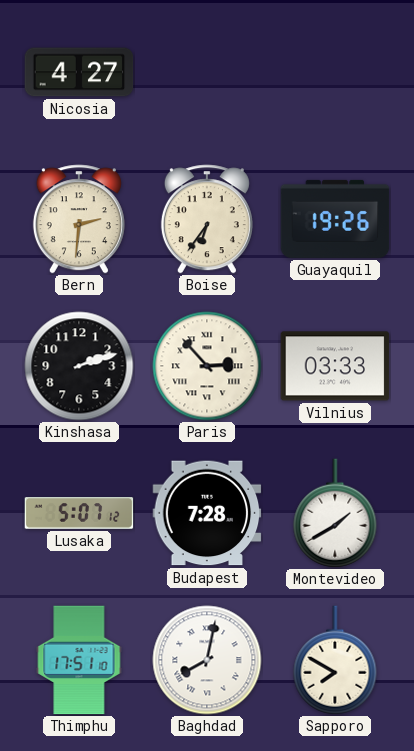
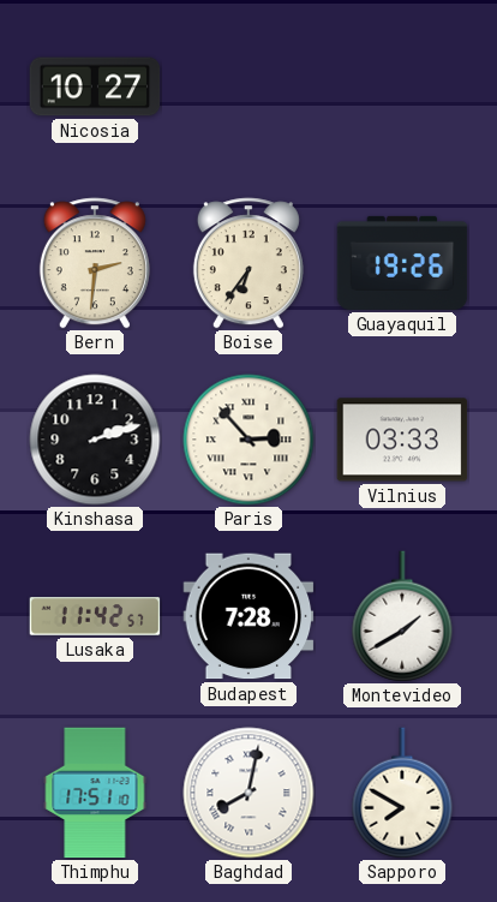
Nicosia: 4:27 -> 10:27
Lusaka: 5:07 -> 11:42
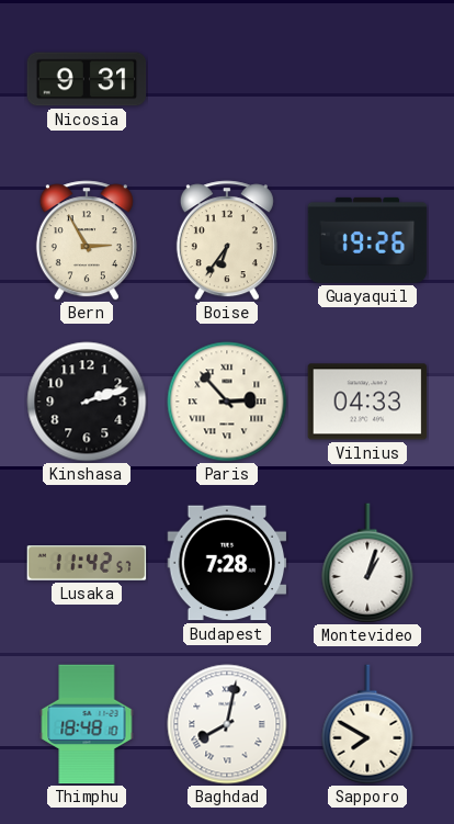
Nicosia: 10:27 -> 9:31
Bern: 2:31 -> 2:55
Vilnius: 03:33 -> 04:33
Montevideo: 1:40 -> 1:03
Thimphu: 17:51 -> 18:48
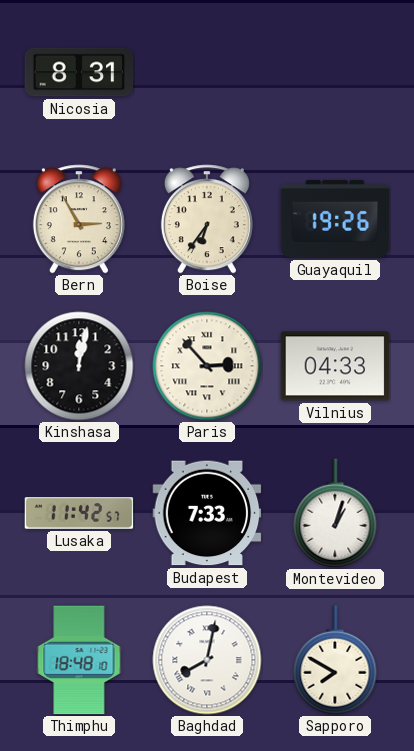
Nicosia: 9:31 -> 8:31
Kinshasa: 2:12 -> 12:02
Budapest: 7:28 -> 7:33
